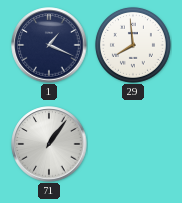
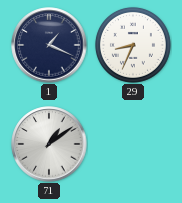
29: 7:59 -> 8:34
71: 1:06 -> 1:09
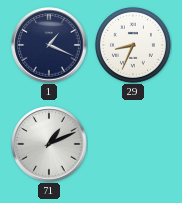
71: 1:09 -> 1:11
